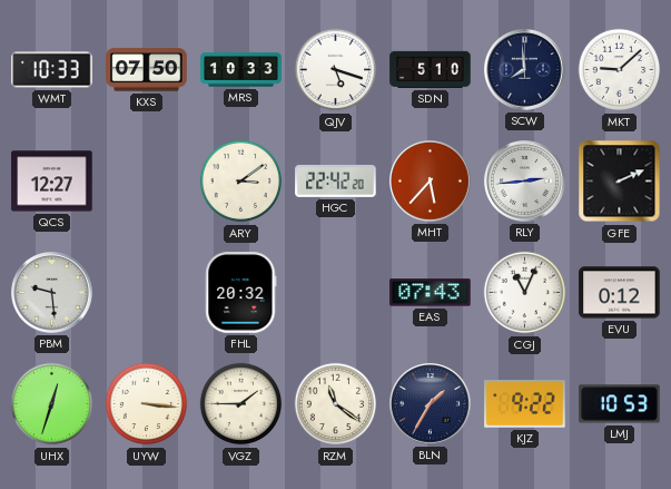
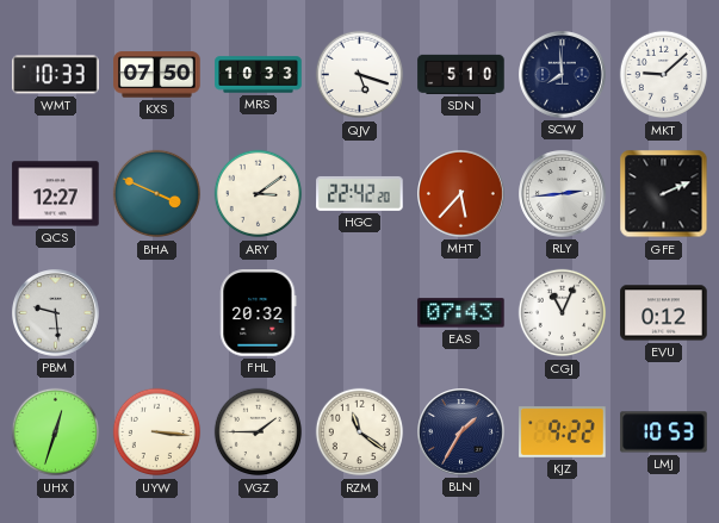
BHA: none -> 3:49
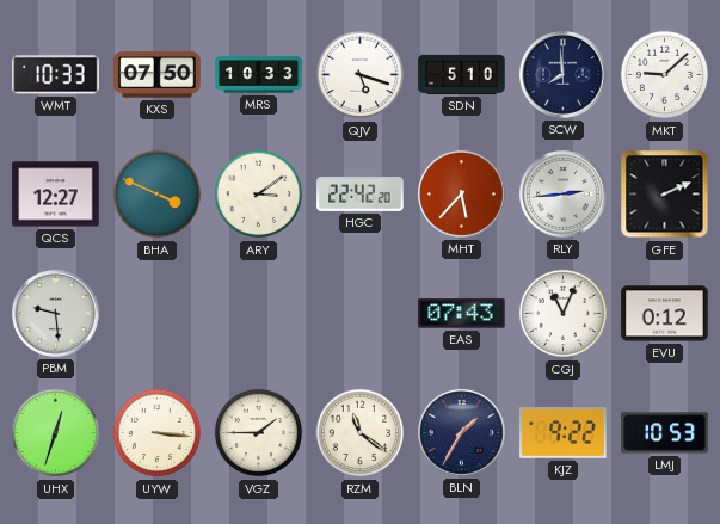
FHL: 20:32 -> none
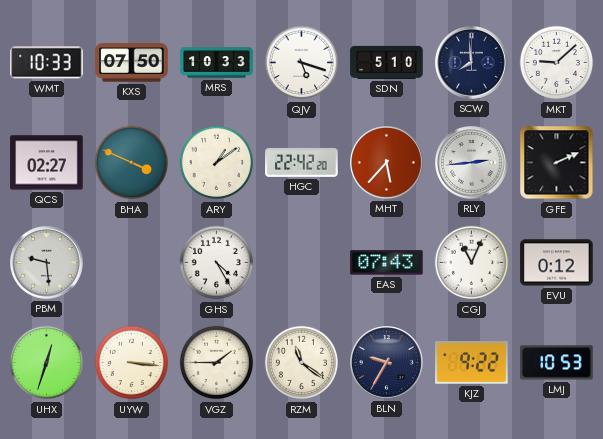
QCS: 12:27 -> 02:27
ARY: 3:09 -> 1:09
GHS: none -> 4:25
BLN: 1:35 -> 9:35
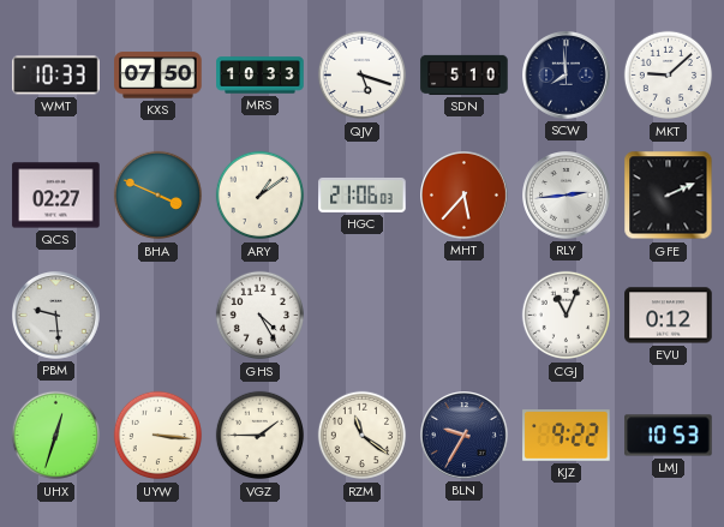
HGC: 22:42 -> 21:06
EAS: 07:43 -> none
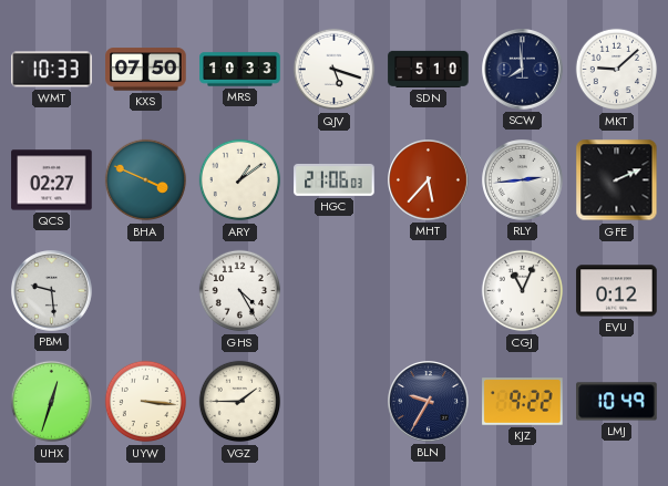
RZM: 11:21 -> none
LMJ: 10:53 -> 10:49
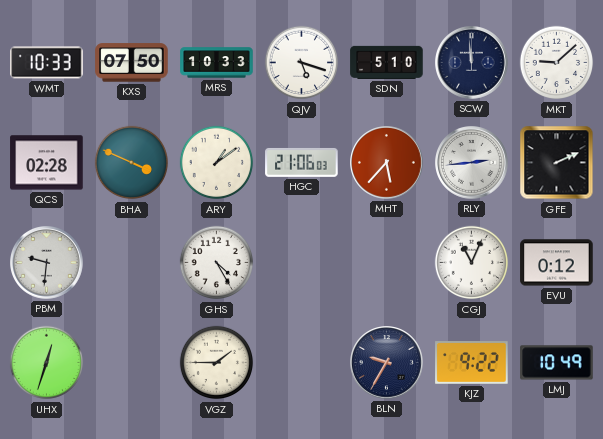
SCW: 7:59 -> 11:59
QCS: 02:27 -> 02:28
PBM: 9:29 -> 9:31
UYW: 3:16 -> none
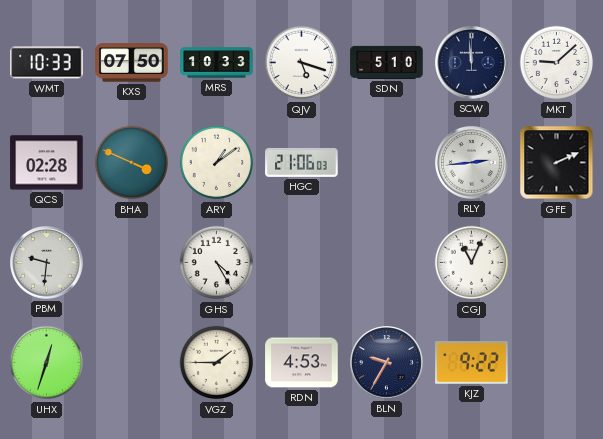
MHT: 5:37 -> none
EVU: 0:12 -> none
RDN: none -> 4:53
LMJ: 10:49 -> none
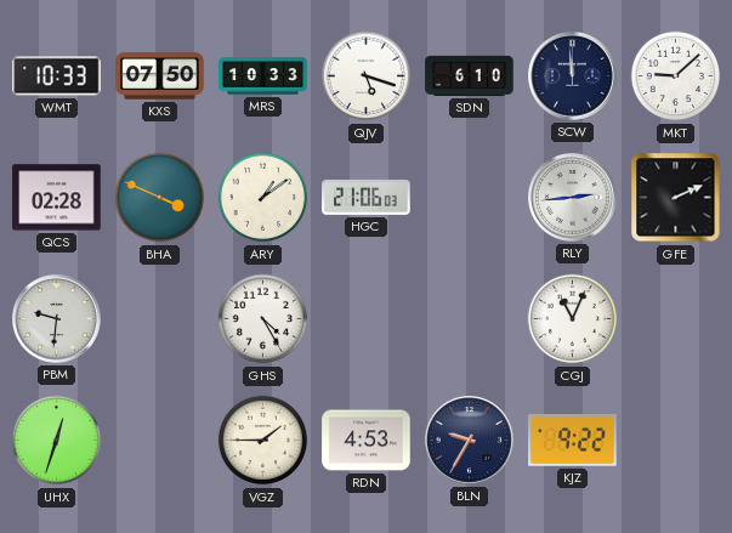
SDN: 5:10 -> 6:10
